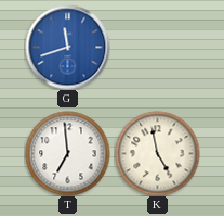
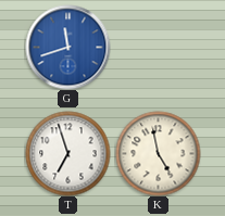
T: 6:59 -> 6:57
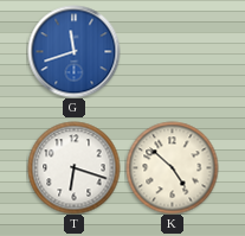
T: 6:57 -> 6:18
K: 4:58 -> 4:52
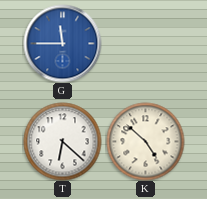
G: 11:42 -> 11:45
T: 6:18 -> 6:22
